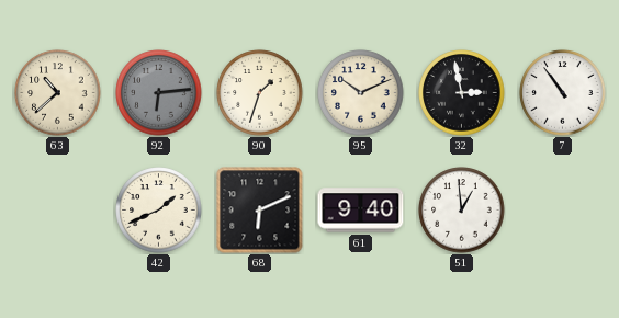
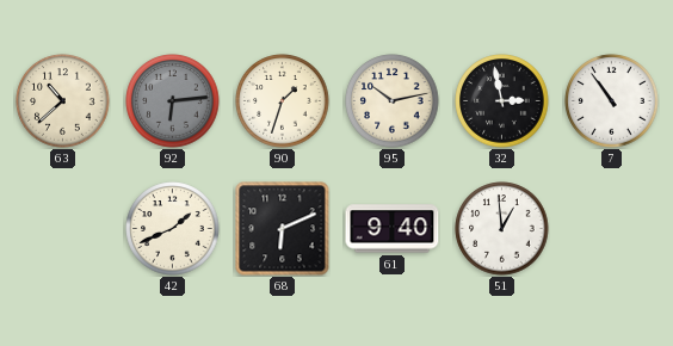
95: 10:11 -> 10:13
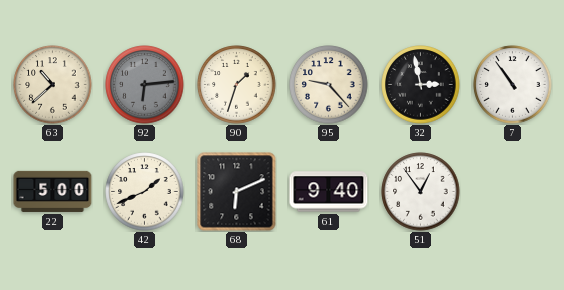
95: 10:13 -> 9:23
22: none -> 5:00
51: 12:59 -> 12:54
